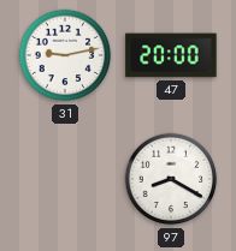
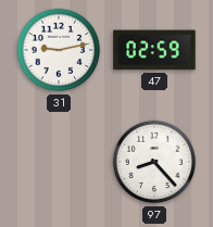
47: 20:00 -> 02:59
97: 8:20 -> 8:23
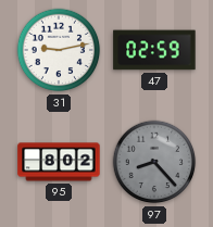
95: none -> 8:02
97 dial: white -> grey
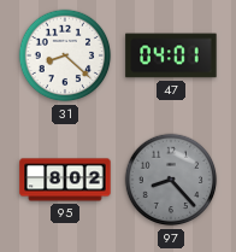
31: 9:13 -> 8:22
47: 02:59 -> 04:01
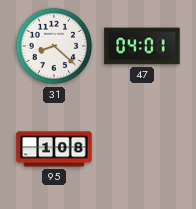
95: 8:02 -> 1:08
97: 8:23 -> none
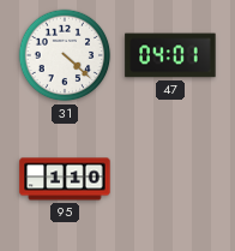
31: 8:22 -> 4:22
95: 1:08 -> 1:10
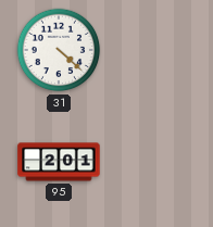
47: 04:01 -> none
95: 1:10 -> 2:01
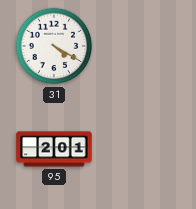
31: 4:22 -> 4:20
